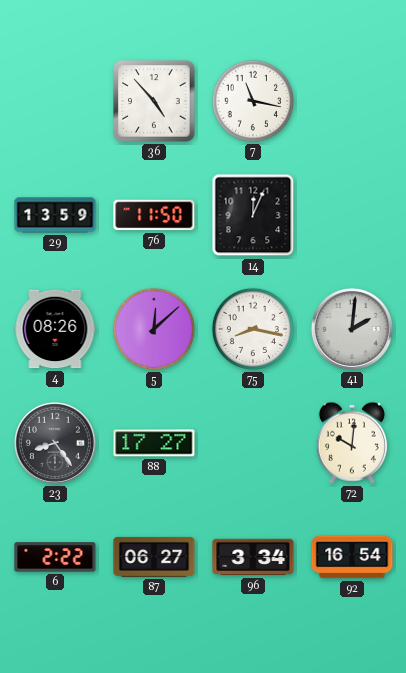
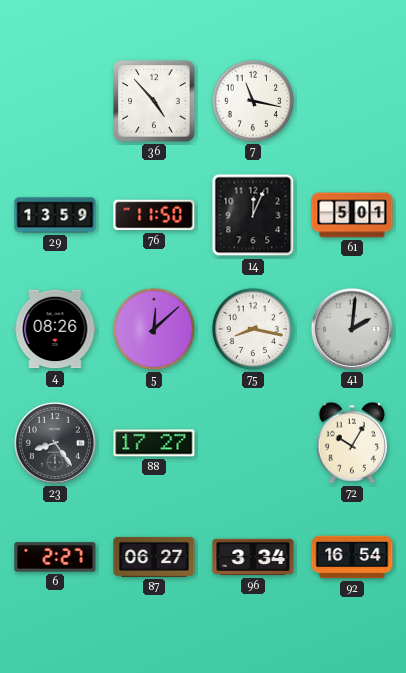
61: none -> 5:01
72: 10:01 -> 10:05
6: 2:22 -> 2:27
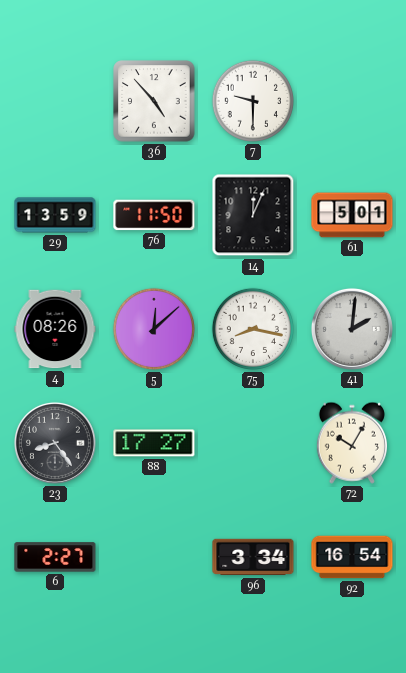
7: 11:17 -> 9:30
87: 06:27 -> none
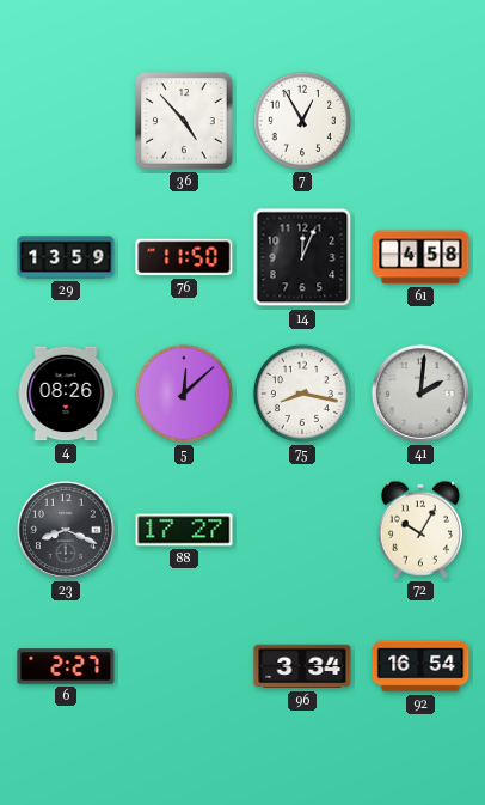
7: 9:30 -> 12:55
61: 5:01 -> 4:58
23: 8:24 -> 8:19
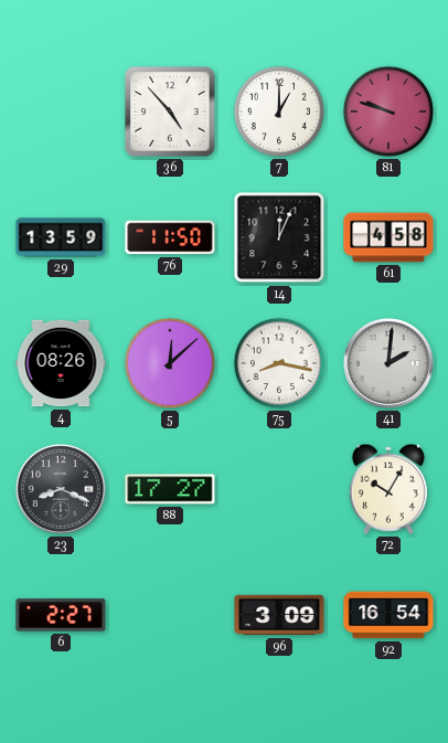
7: 12:55 -> 1:00
81: none -> 9:48
96: 3:34 -> 3:09
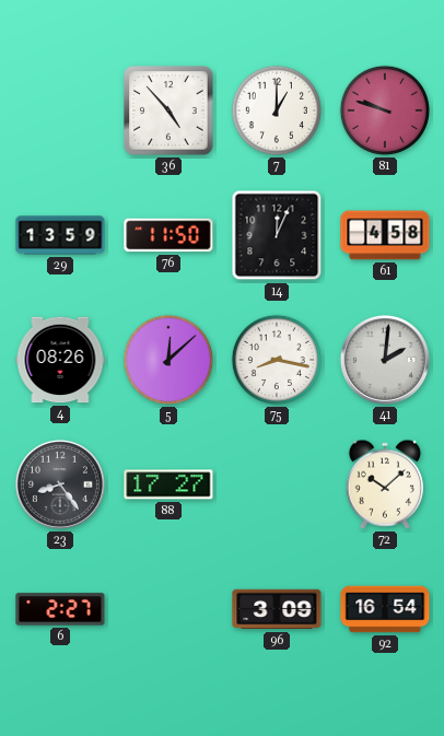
23: 8:19 -> 8:24
72: 10:05 -> 10:08
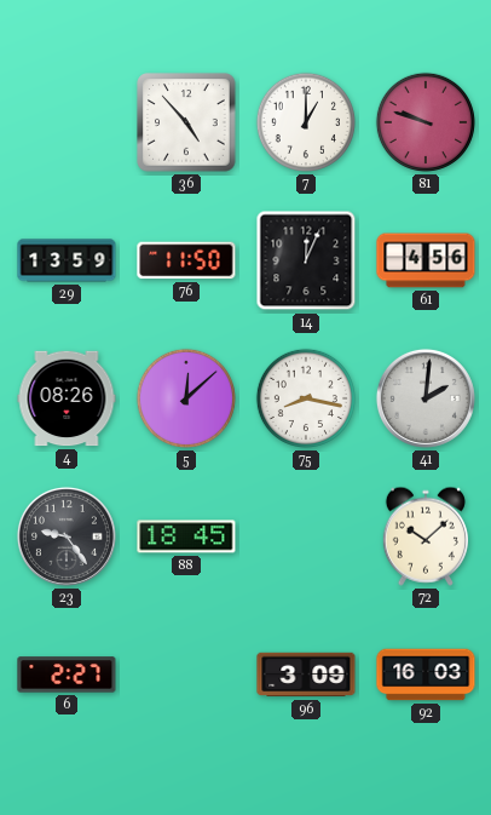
61: 4:58 -> 4:56
23: 8:24 -> 9:24
88: 17:27 -> 18:45
92: 16:54 -> 16:03
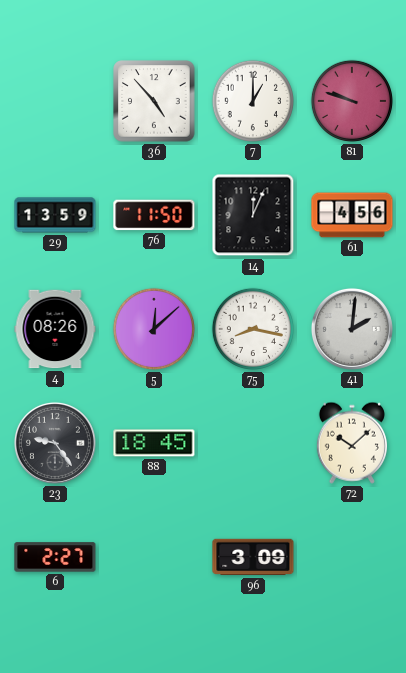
92: 16:03 -> none
